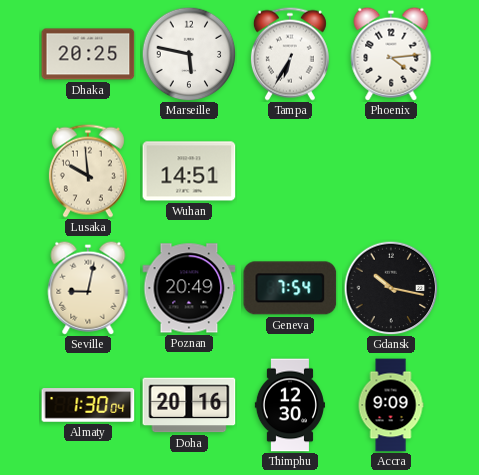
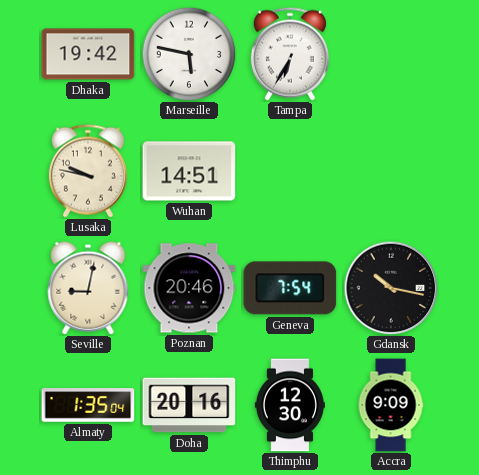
Dhaka: 20:25 -> 19:42
Phoenix: 4:14 -> none
Lusaka: 9:59 -> 9:47
Poznan: 20:49 -> 20:46
Almaty: 1:30 -> 1:35
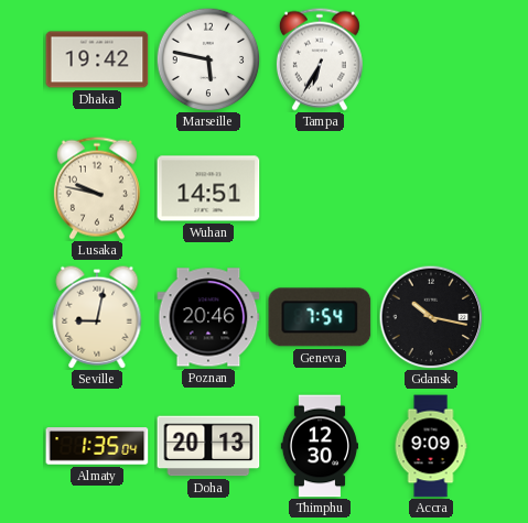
Doha: 20:16 -> 20:13
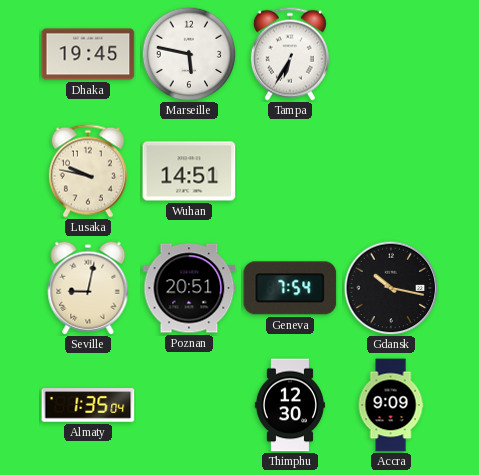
Dhaka: 19:42 -> 19:45
Poznan: 20:46 -> 20:51
Doha: 20:13 -> none
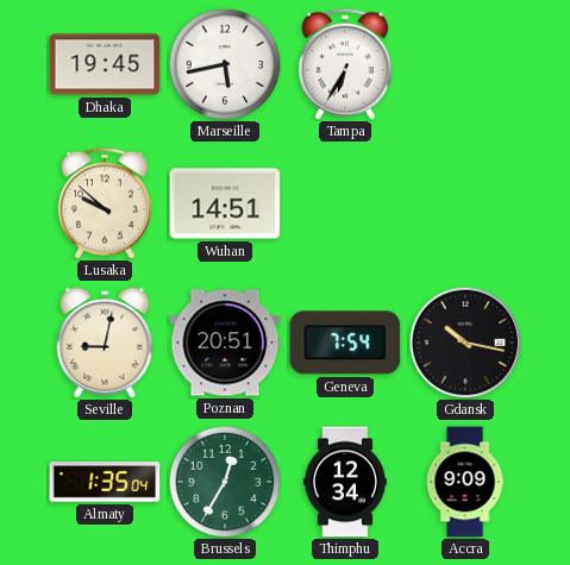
Marseille: 5:47 -> 5:43
Lusaka: 9:47 -> 9:52
Brussels: none -> 12:35
Thimphu: 12:30 -> 12:34
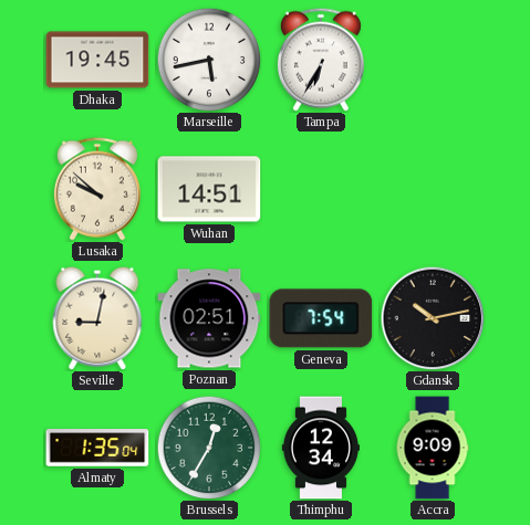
Poznan: 20:51 -> 02:51
Gdansk: 10:17 -> 10:13
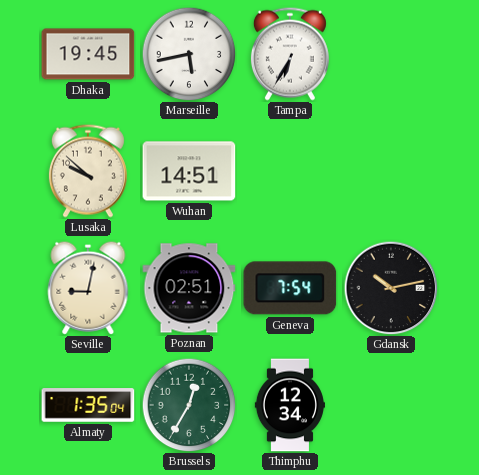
Accra: 9:09 -> none
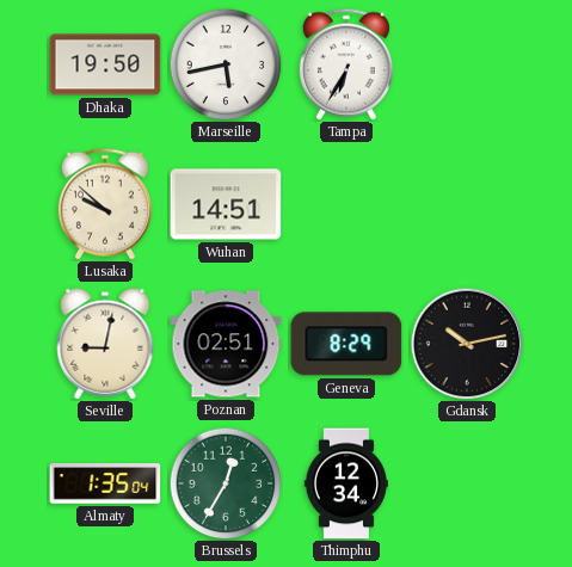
Dhaka: 19:45 -> 19:50
Geneva: 7:54 -> 8:29
